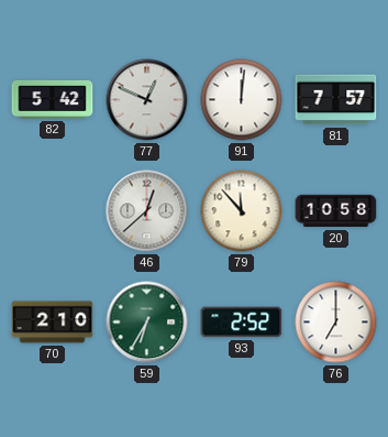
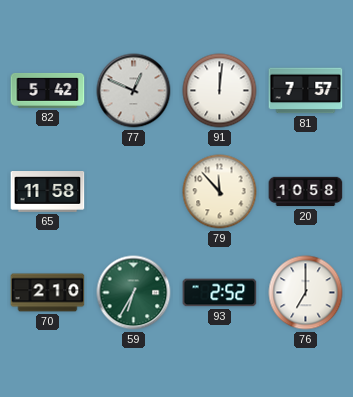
65: none -> 11:58
46: 12:38 -> none
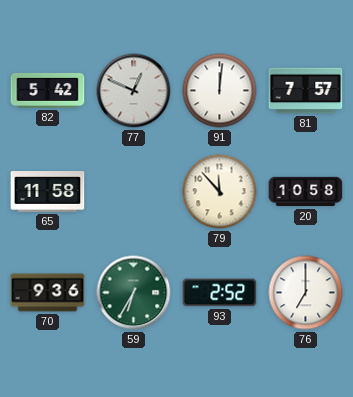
70: 2:10 -> 9:36
